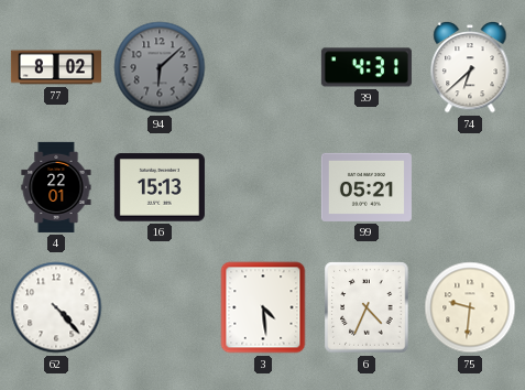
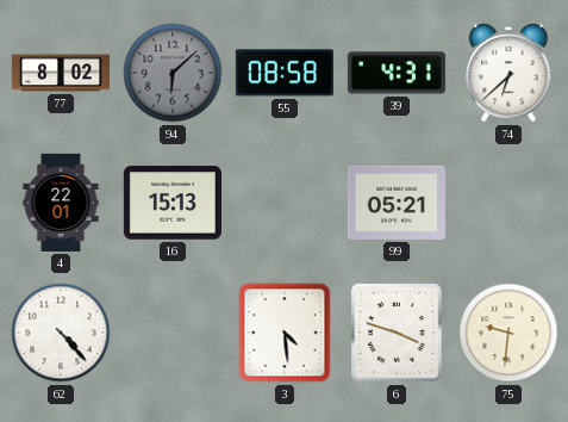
55: none -> 08:58
6: 4:34 -> 3:48
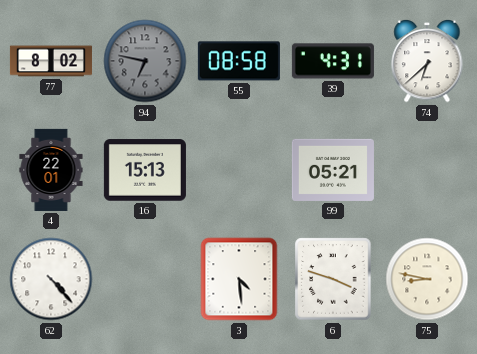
94: 6:08 -> 6:47
75: 9:31 -> 8:47
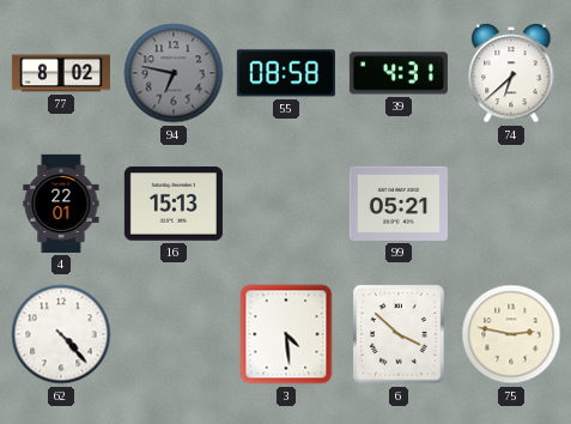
6: 3:48 -> 3:52
75: 8:47 -> 2:47
